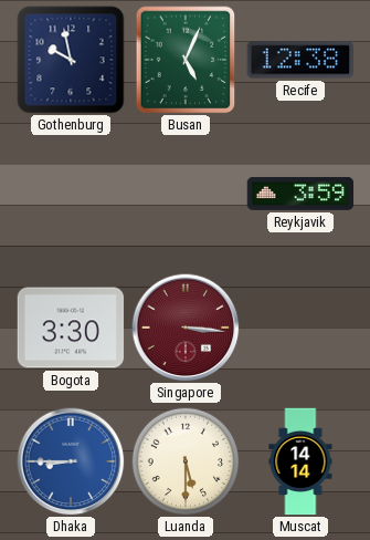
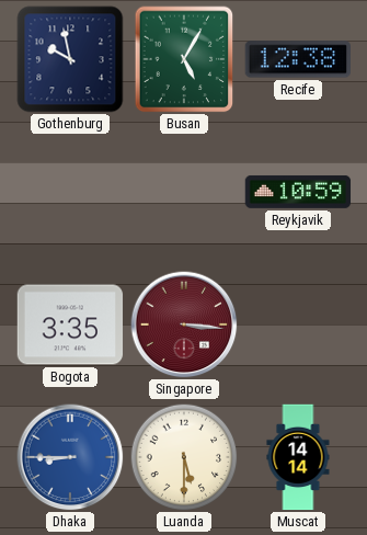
Busan: 5:04 -> 5:05
Reykjavik: 3:59 -> 10:59
Bogota: 3:30 -> 3:35
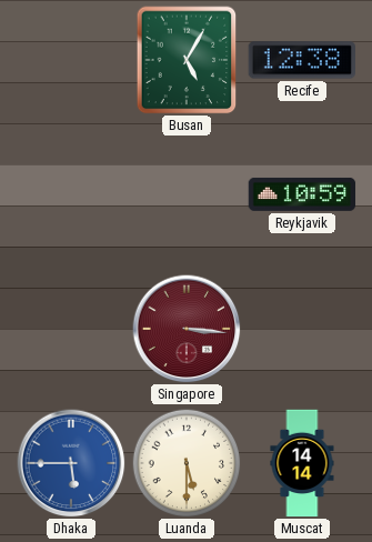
Gothenburg: 9:58 -> none
Bogota: 3:35 -> none
Dhaka: 8:45 -> 5:45
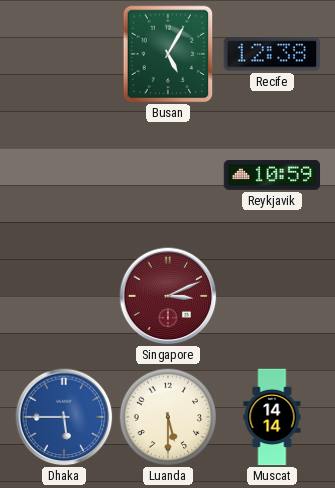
Singapore: 3:16 -> 3:11
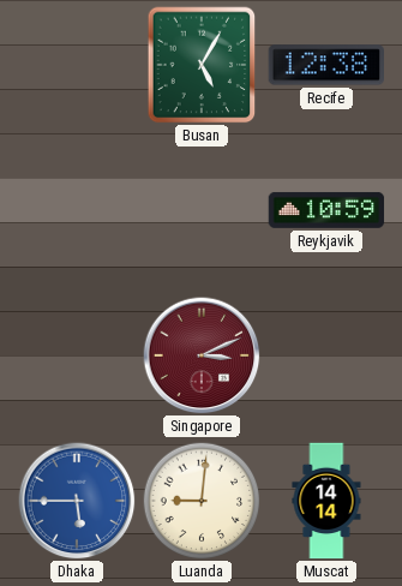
Luanda: 5:30 -> 9:01
